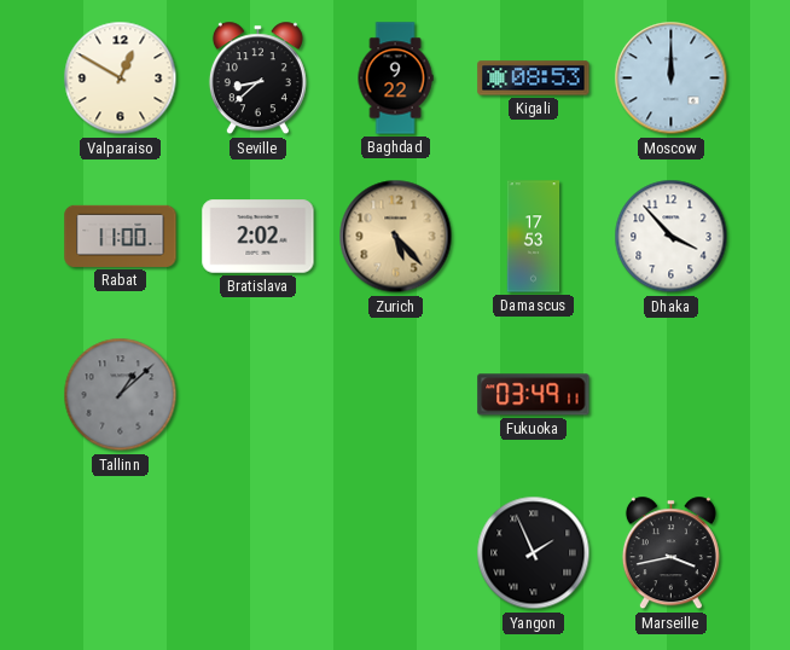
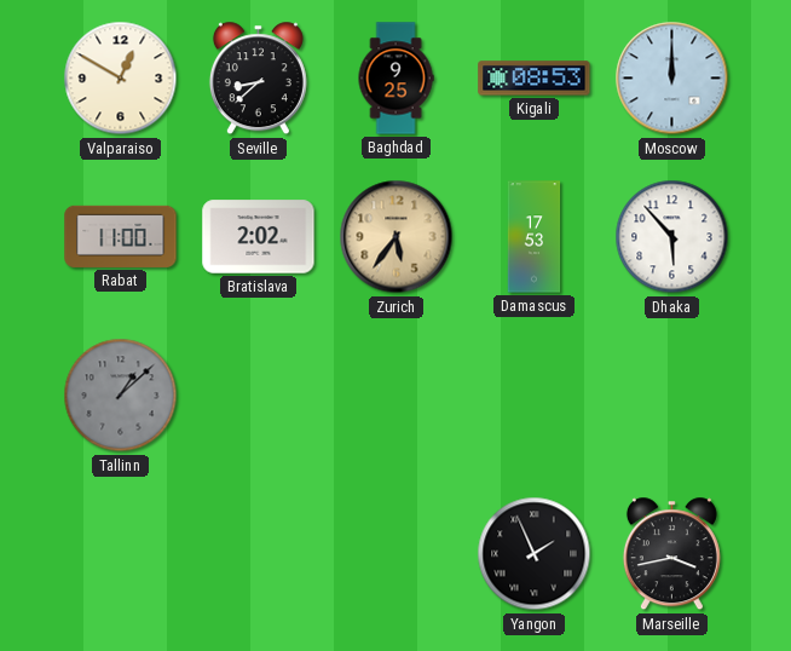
Baghdad: 9:22 -> 9:25
Zurich: 5:23 -> 5:36
Dhaka: 3:53 -> 5:53
Fukuoka: 03:49 -> none
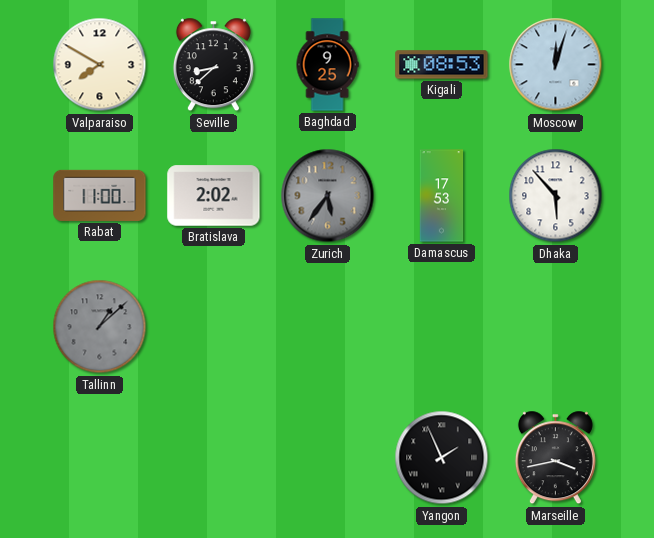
Valparaiso: 12:50 -> 7:50
Moscow: 12:00 -> 12:03
Zurich dial: champagne -> grey
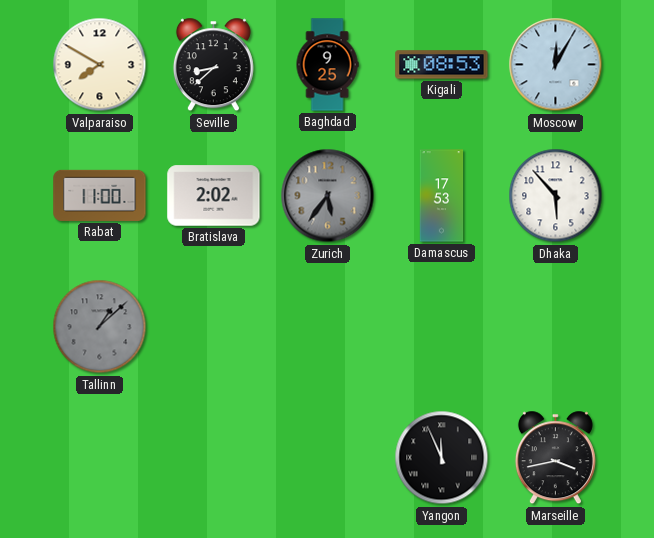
Moscow: 12:03 -> 12:05
Yangon: 1:56 -> 11:56
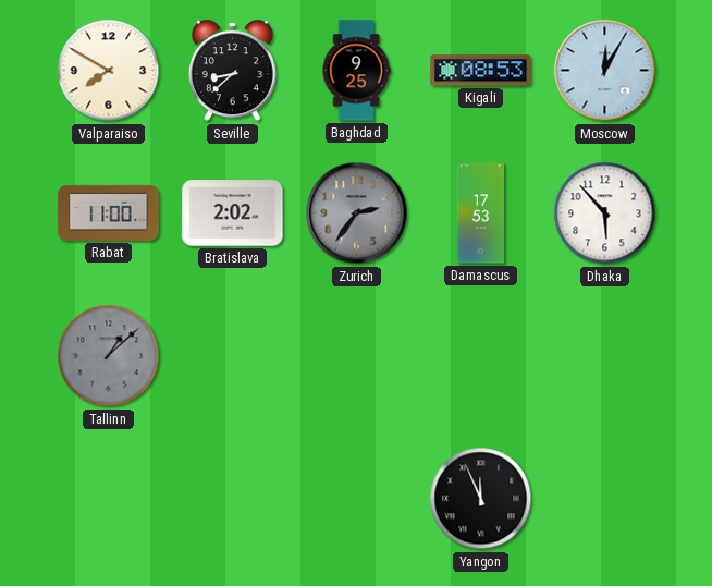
Zurich: 5:36 -> 2:36
Marseille: 3:43 -> none
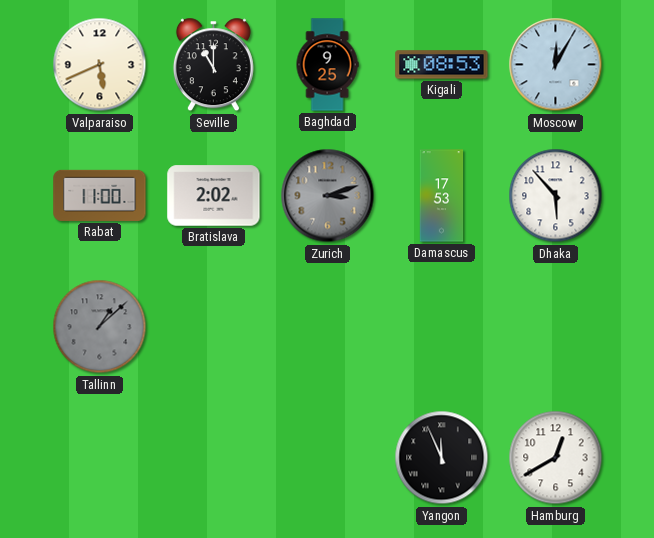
Valparaiso: 7:50 -> 5:41
Seville: 8:38 -> 11:00
Zurich: 2:36 -> 3:12
Hamburg: none -> 12:40
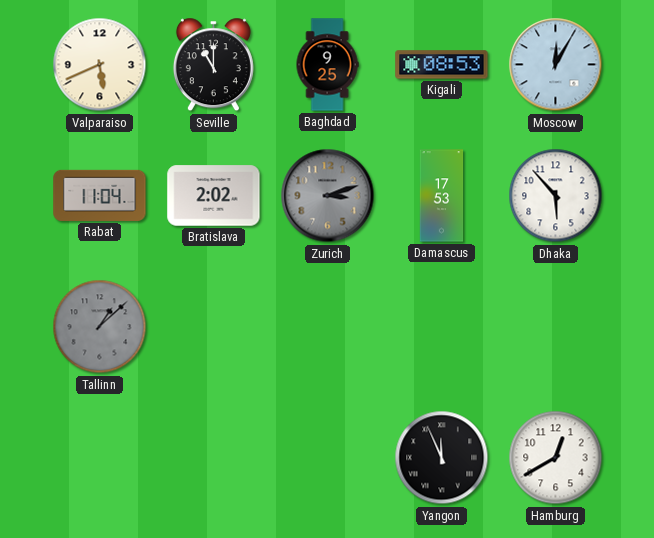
Rabat: 11:00 -> 11:04
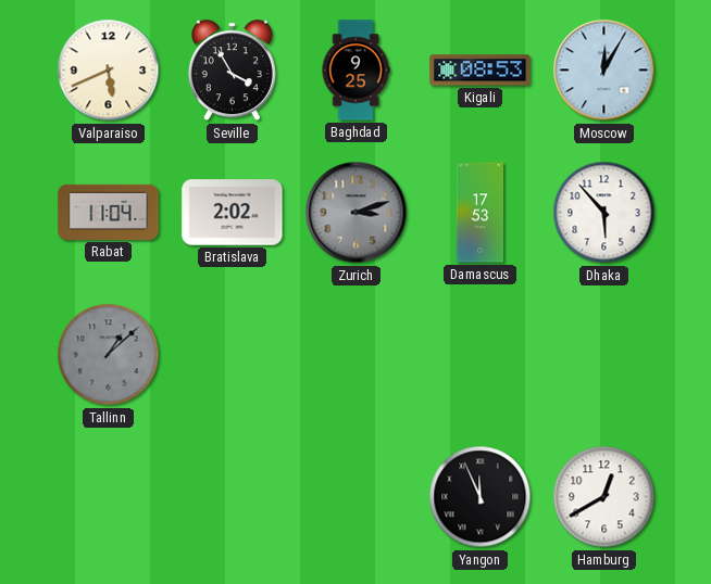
Seville: 11:00 -> 3:55
